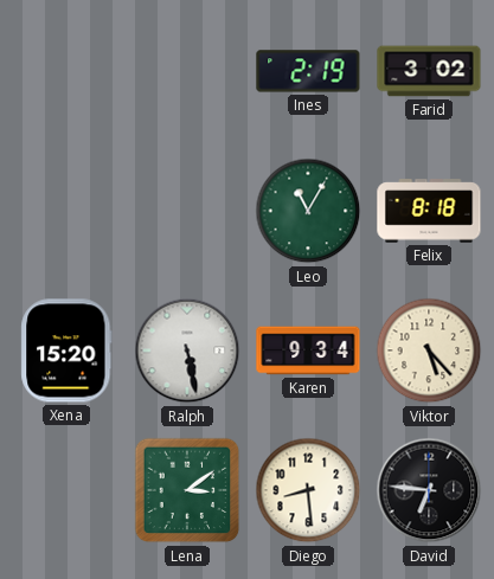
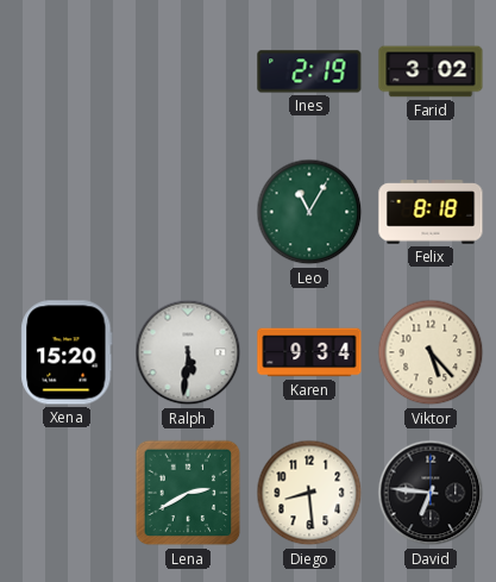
Ralph: 5:28 -> 5:31
Lena: 3:09 -> 2:40
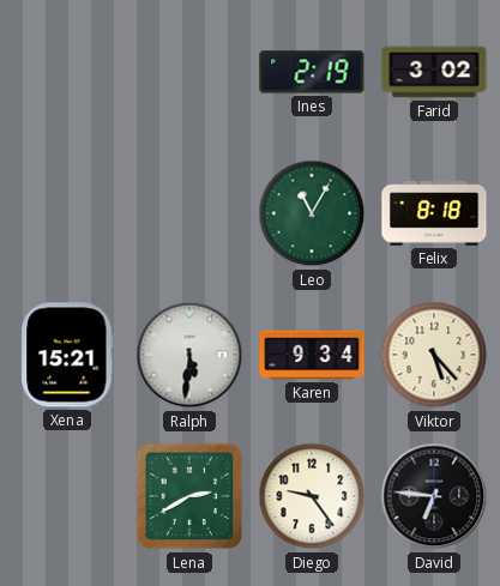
Xena: 15:20 -> 15:21
Diego: 8:29 -> 9:24
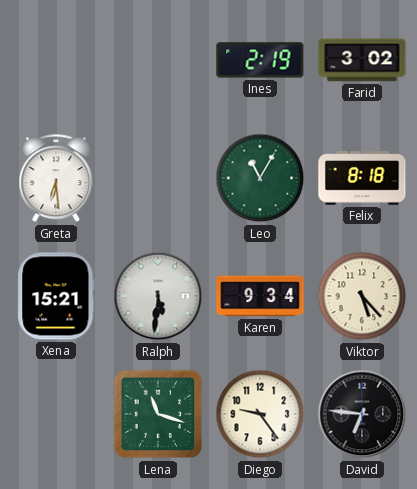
Greta: none -> 6:29
Lena: 2:40 -> 11:18
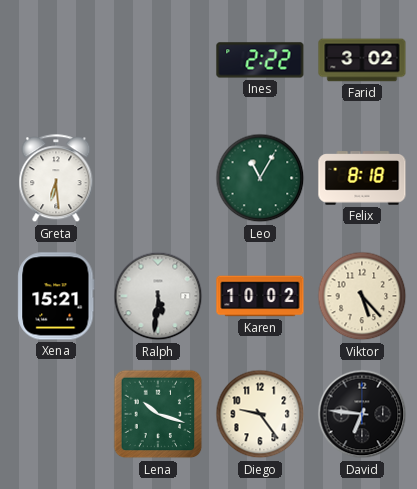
Ines: 2:19 -> 2:22
Karen: 9:34 -> 10:02
Lena: 11:18 -> 10:18
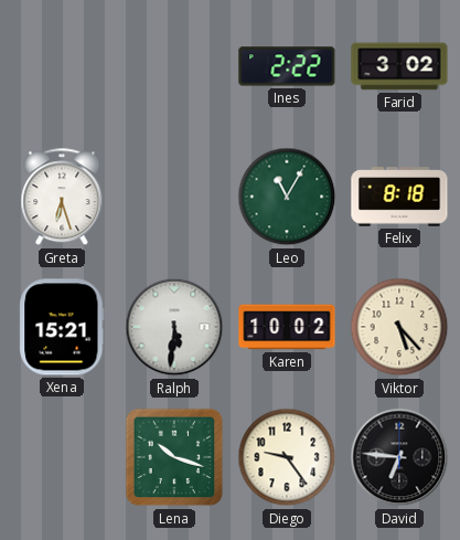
Greta: 6:29 -> 6:27
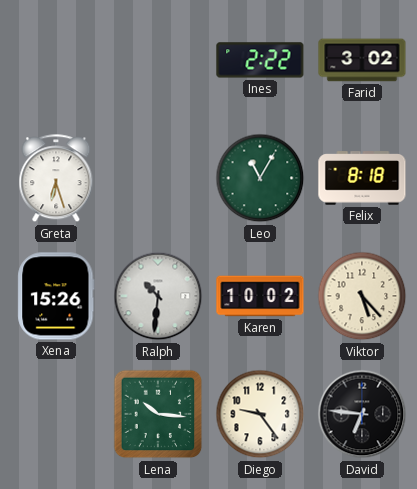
Xena: 15:21 -> 15:26
Ralph: 5:31 -> 10:31
Lena: 10:18 -> 10:16
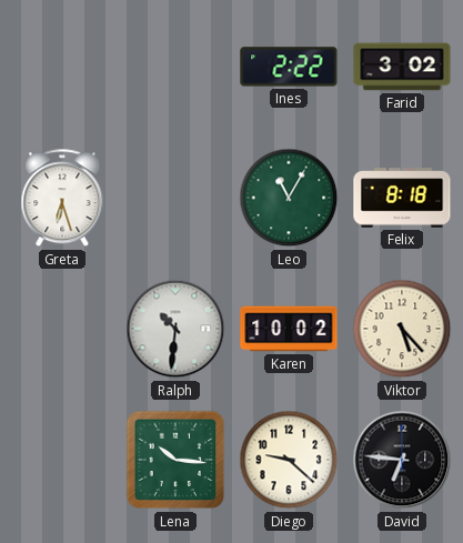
Xena: 15:26 -> none
Diego: 9:24 -> 9:22
